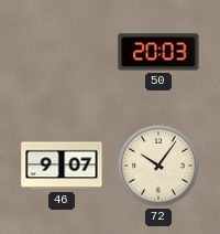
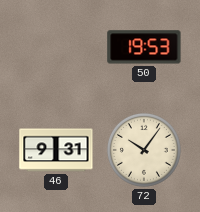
50: 20:03 -> 19:53
46: 9:07 -> 9:31
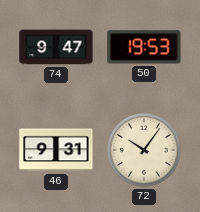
74: none -> 9:47
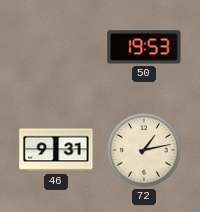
74: 9:47 -> none
72: 10:06 -> 1:13
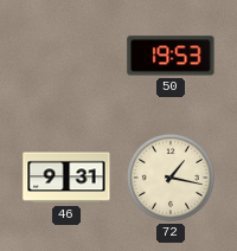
72: 1:13 -> 1:17
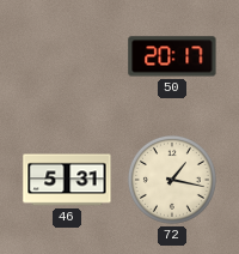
50: 19:53 -> 20:17
46: 9:31 -> 5:31
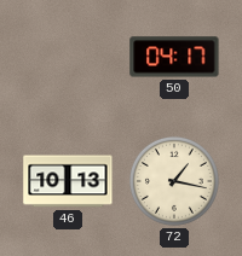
50: 20:17 -> 04:17
46: 5:31 -> 10:13
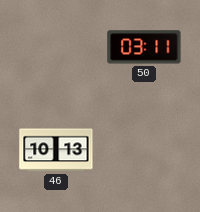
50: 04:17 -> 03:11
72: 1:17 -> none
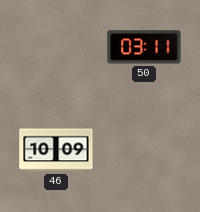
46: 10:13 -> 10:09
